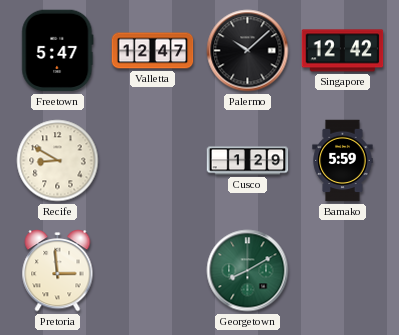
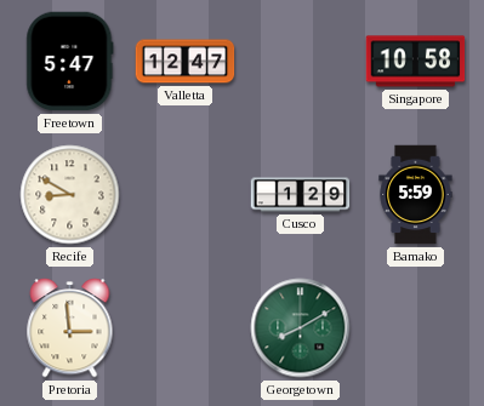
Palermo: 10:08 -> none
Singapore: 12:42 -> 10:58
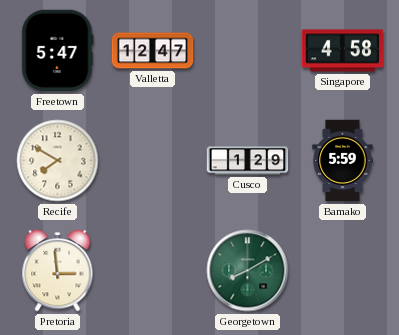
Singapore: 10:58 -> 4:58
Recife: 8:50 -> 7:50
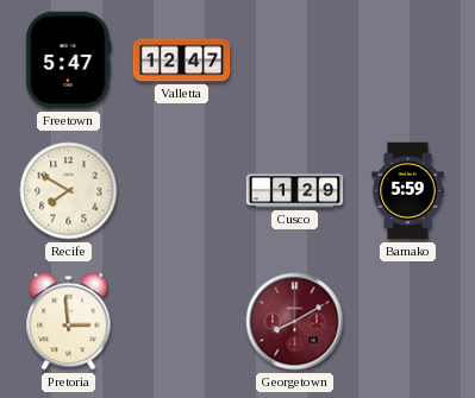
Singapore: 4:58 -> none
Georgetown dial: green -> burgundy
